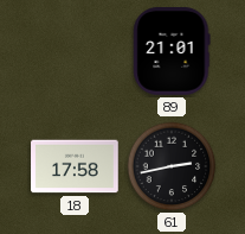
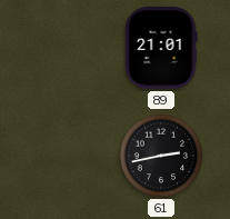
18: 17:58 -> none
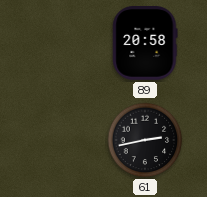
89: 21:01 -> 20:58
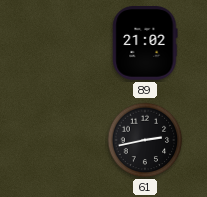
89: 20:58 -> 21:02
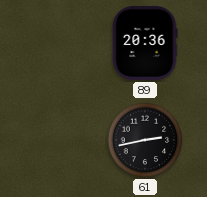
89: 21:02 -> 20:36
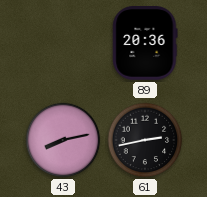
43: none -> 8:13
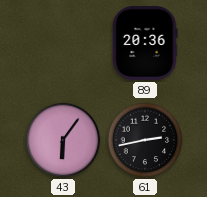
43: 8:13 -> 6:06
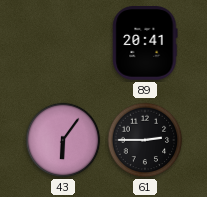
89: 20:36 -> 20:41
61: 2:43 -> 2:45
